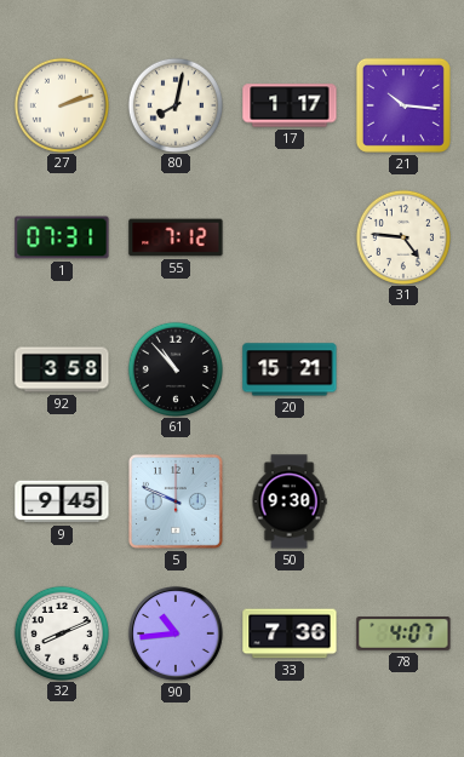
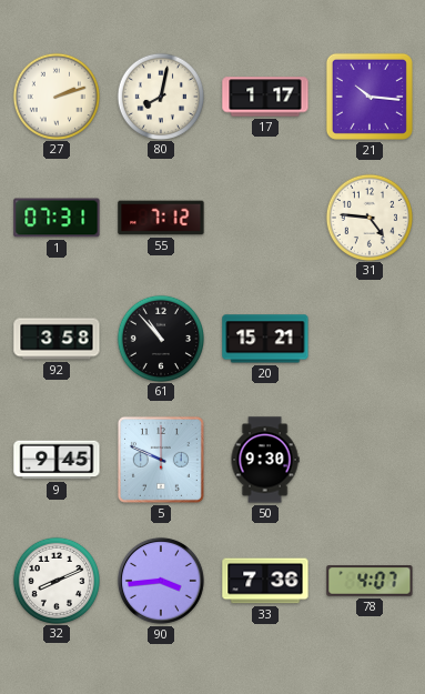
90: 10:44 -> 3:44
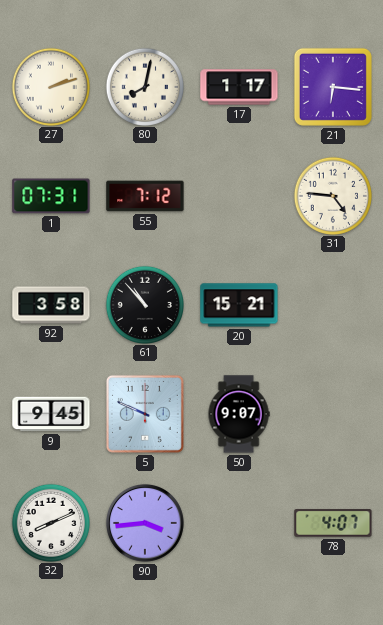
21: 10:16 -> 6:16
50: 9:30 -> 9:07
33: 7:36 -> none
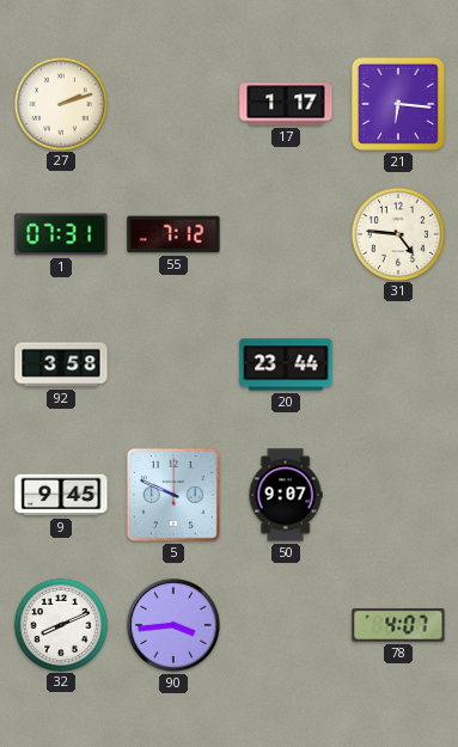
80: 8:02 -> none
61: 10:53 -> none
20: 15:21 -> 23:44
